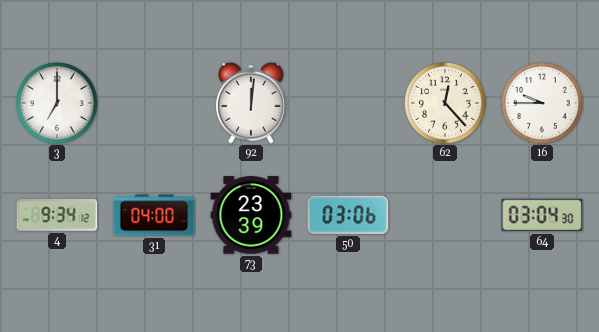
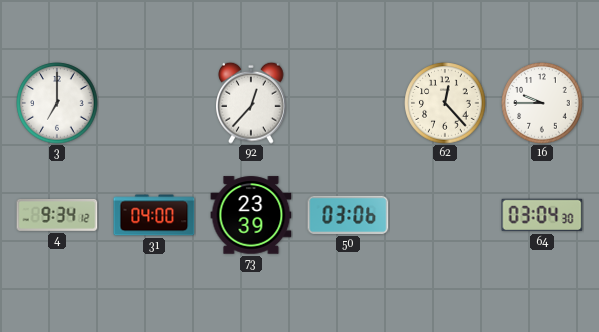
92: 12:01 -> 12:37
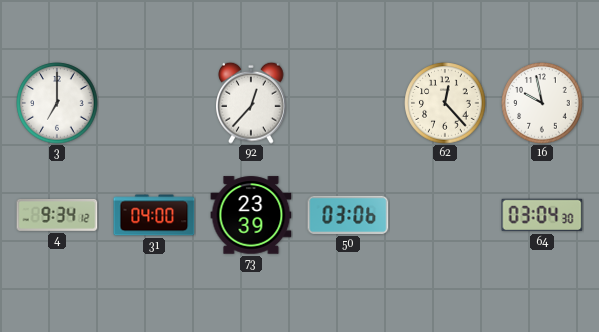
16: 9:45 -> 9:58
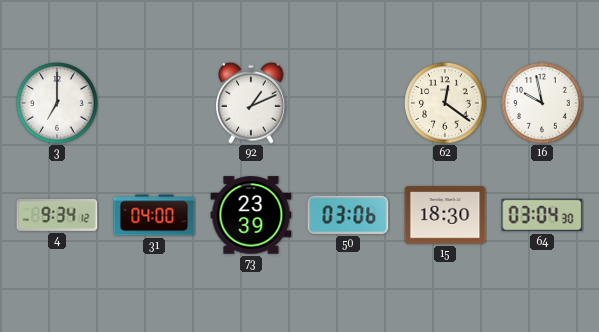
92: 12:37 -> 1:11
62: 12:23 -> 12:21
15: none -> 18:30
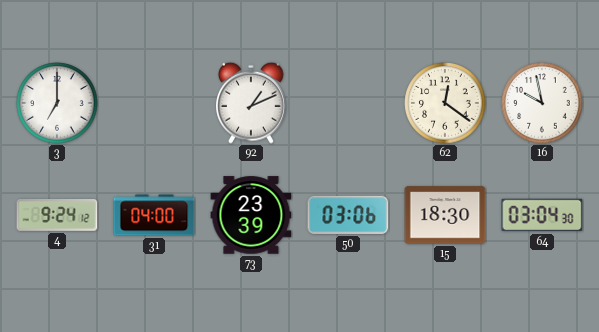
4: 9:34 -> 9:24
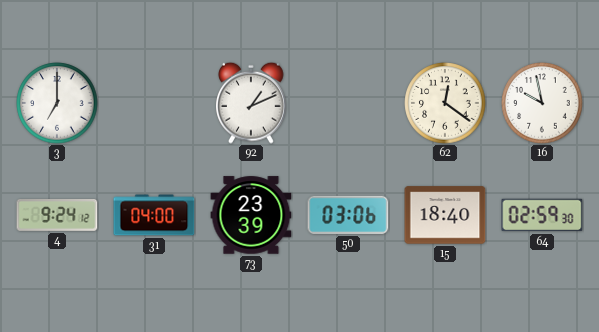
15: 18:30 -> 18:40
64: 03:04 -> 02:59
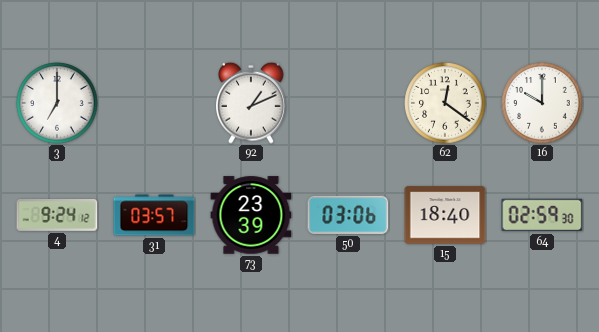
16: 9:58 -> 10:00
31: 04:00 -> 03:57
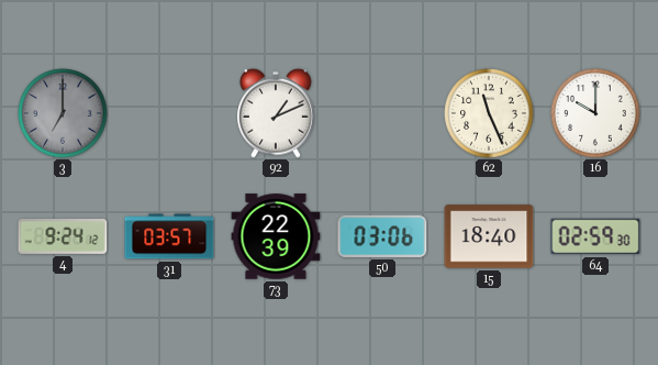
3 dial: white -> grey
62: 12:21 -> 11:26
73: 23:39 -> 22:39
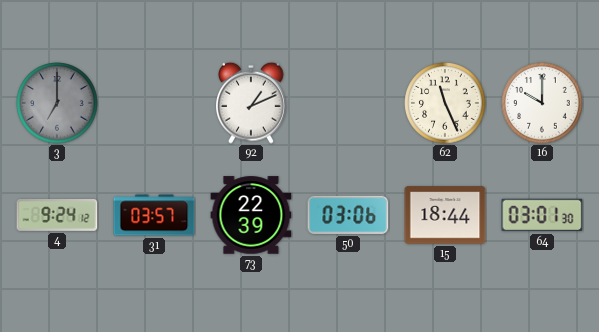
15: 18:40 -> 18:44
64: 02:59 -> 03:01
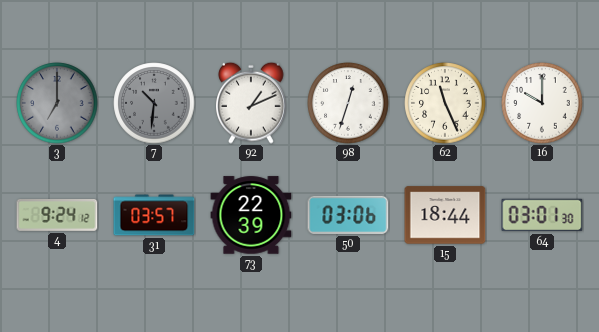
7: none -> 10:31
98: none -> 12:33
